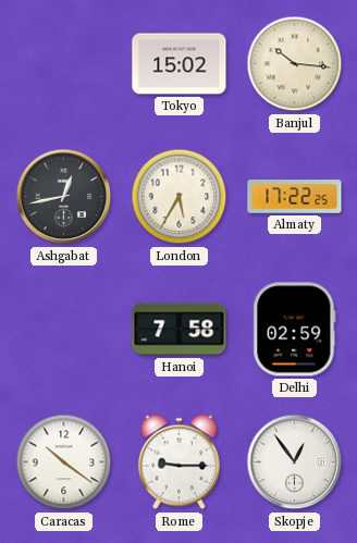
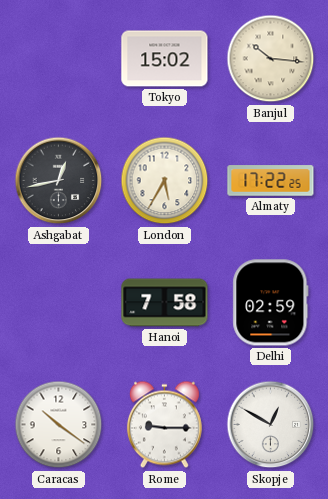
Skopje: 12:54 -> 12:50
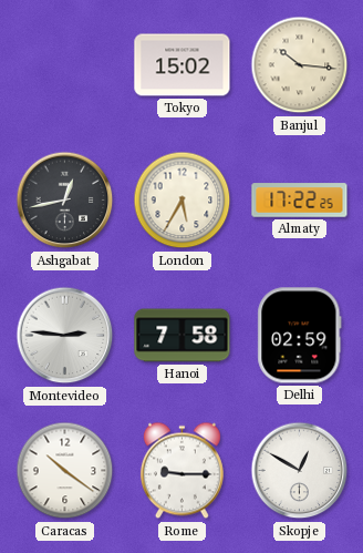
Montevideo: none -> 2:46
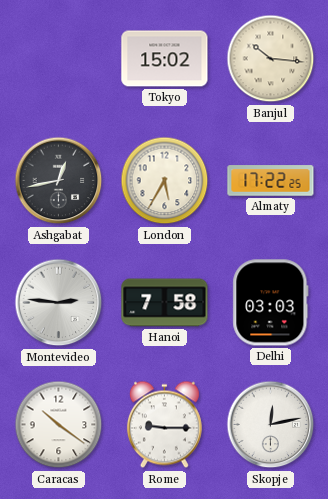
Delhi: 02:59 -> 03:03
Skopje: 12:50 -> 12:13
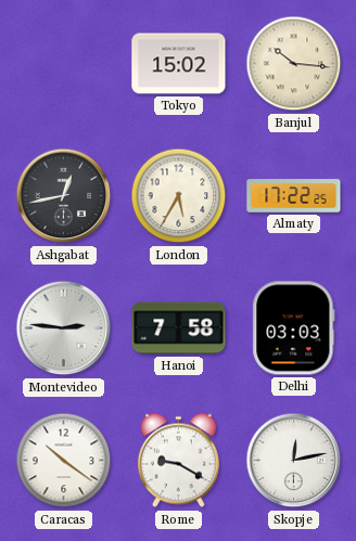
Rome: 9:15 -> 9:20
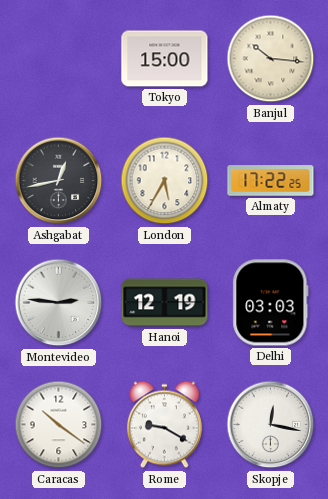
Tokyo: 15:02 -> 15:00
Hanoi: 7:58 -> 12:19
Skopje: 12:13 -> 12:17
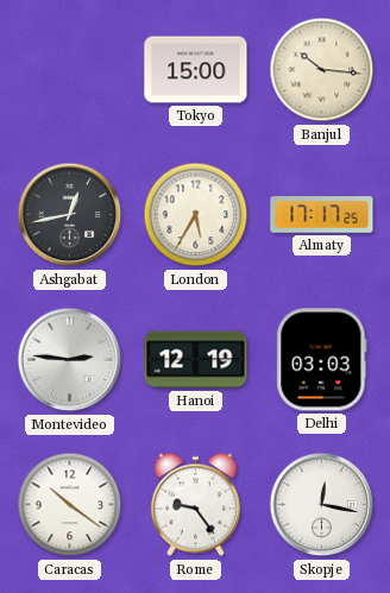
Almaty: 17:22 -> 17:17
Rome: 9:20 -> 9:24
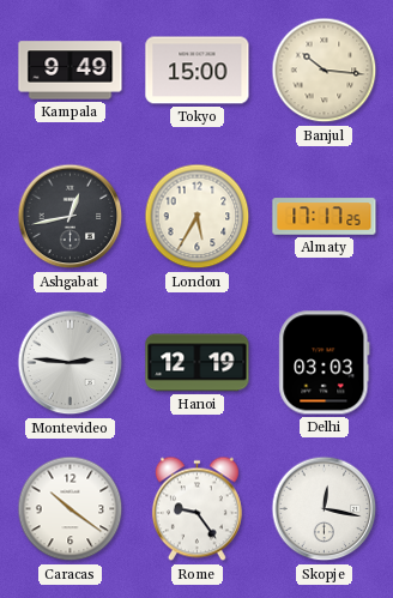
Kampala: none -> 9:49
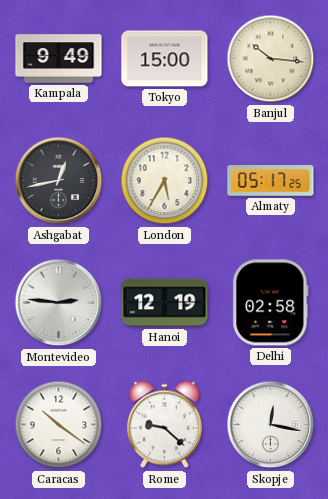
Almaty: 17:17 -> 05:17
Delhi: 03:03 -> 02:58
Rome: 9:24 -> 9:22
